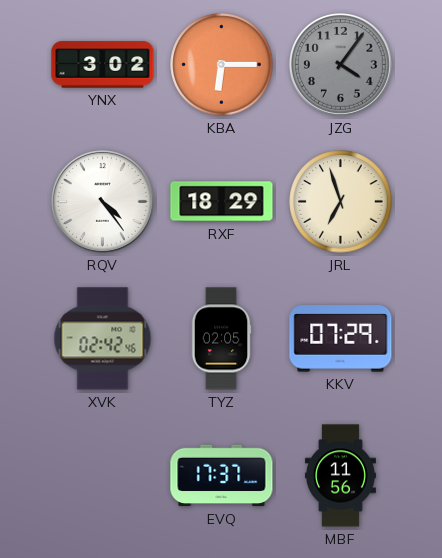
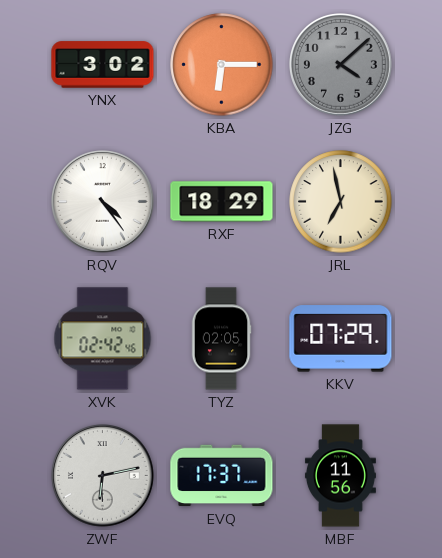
JZG: 4:06 -> 4:08
JRL: 6:57 -> 6:58
ZWF: none -> 6:13
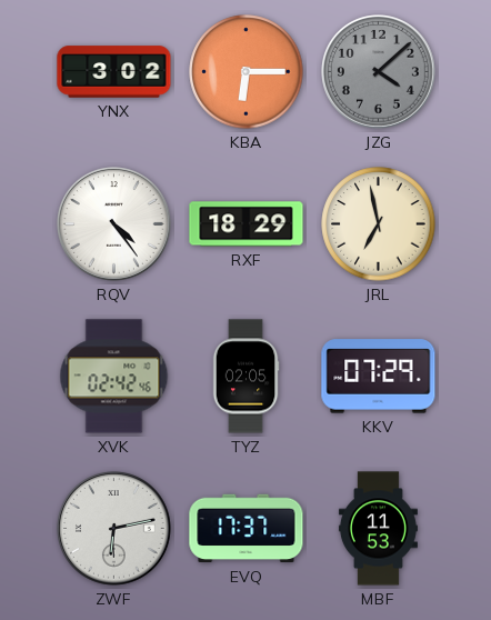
MBF: 11:56 -> 11:53
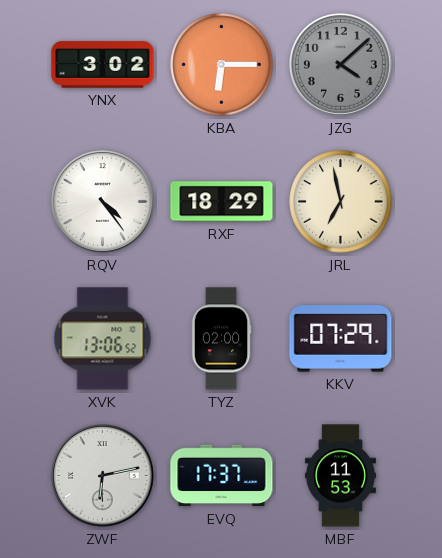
XVK: 02:42 -> 13:06
TYZ: 02:05 -> 02:00
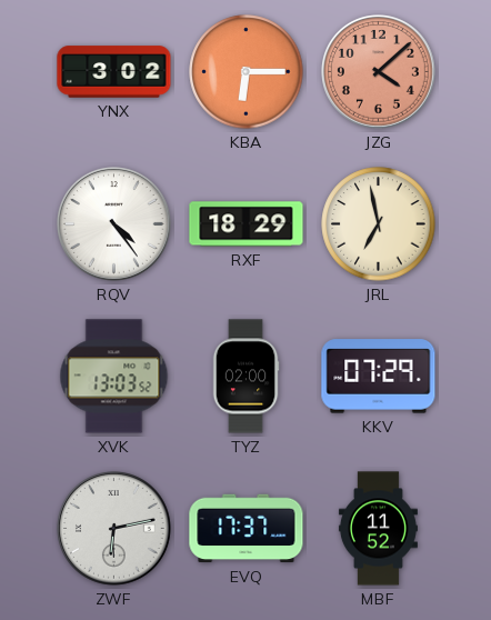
JZG dial: grey -> salmon
XVK: 13:06 -> 13:03
MBF: 11:53 -> 11:52
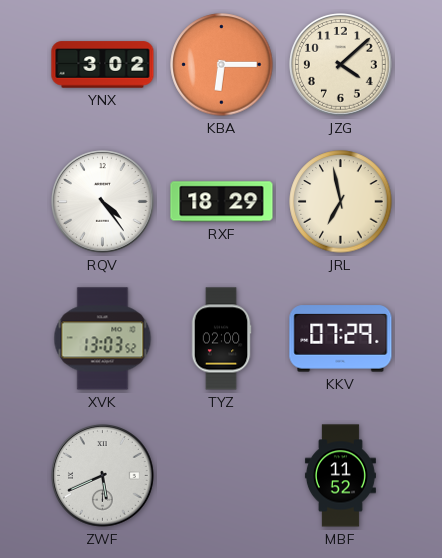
JZG dial: salmon -> cream
ZWF: 6:13 -> 5:41
EVQ: 17:37 -> none
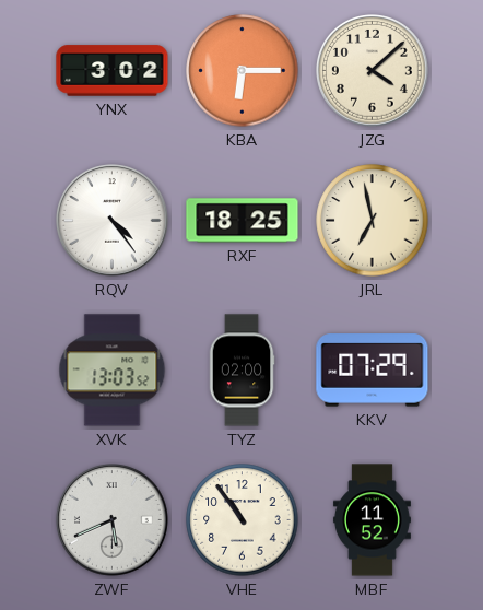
RXF: 18:29 -> 18:25
VHE: none -> 10:54
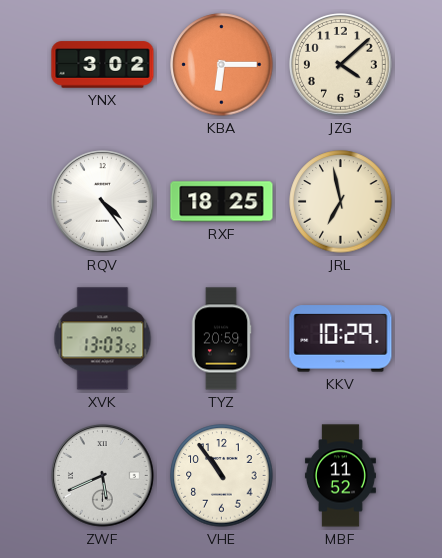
TYZ: 02:00 -> 20:59
KKV: 07:29 -> 10:29
